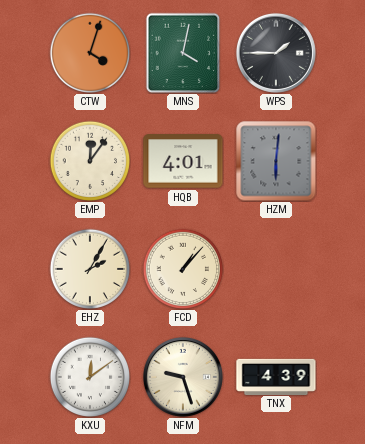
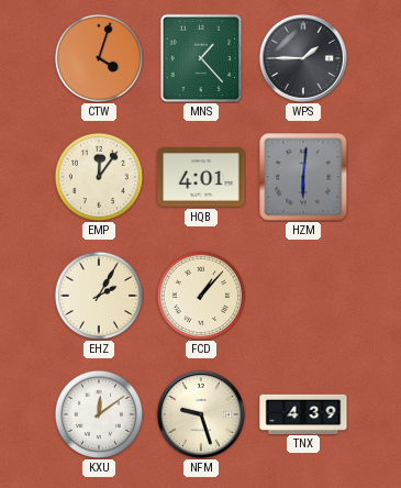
MNS: 4:02 -> 1:23
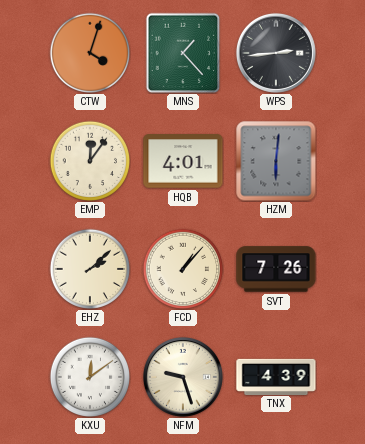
WPS: 1:45 -> 2:44
EHZ: 2:05 -> 2:08
SVT: none -> 7:26
